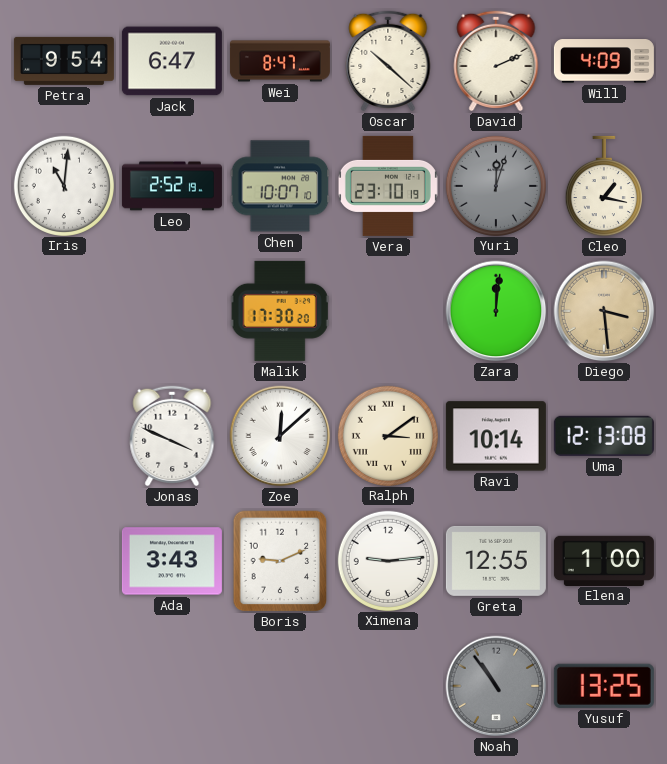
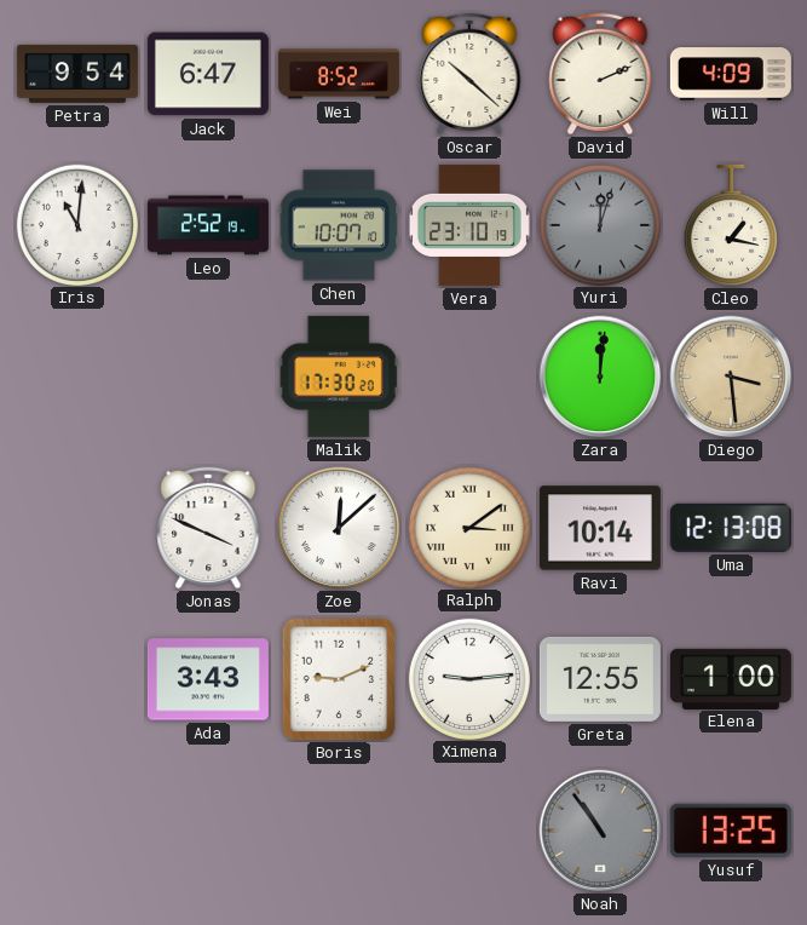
Wei: 8:47 -> 8:52
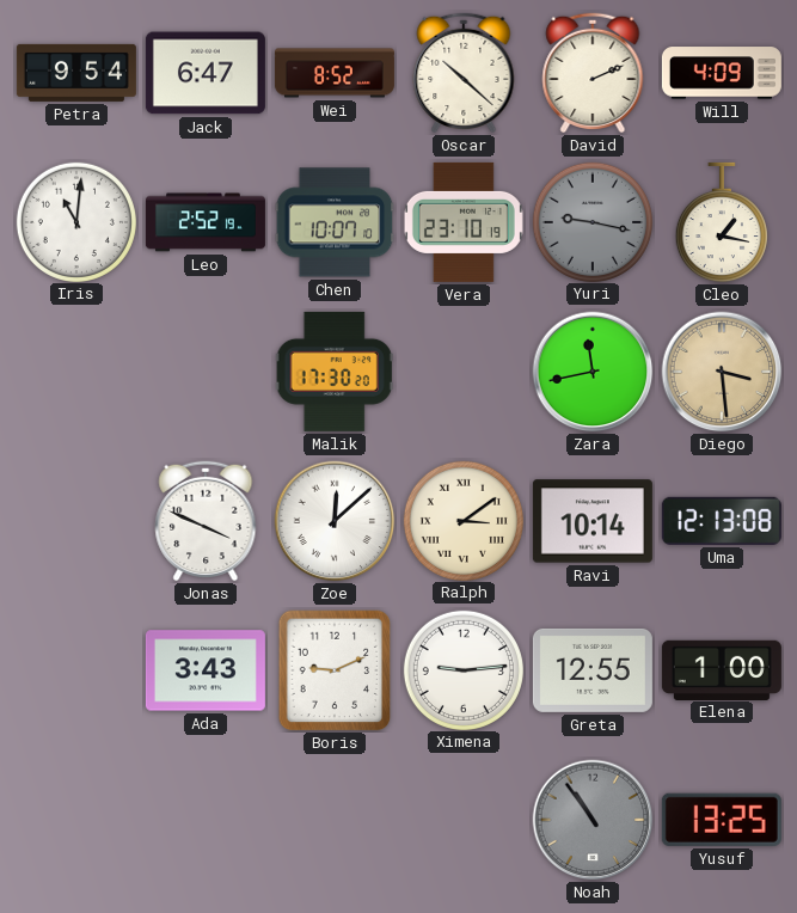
Yuri: 12:03 -> 9:17
Zara: 12:01 -> 11:43
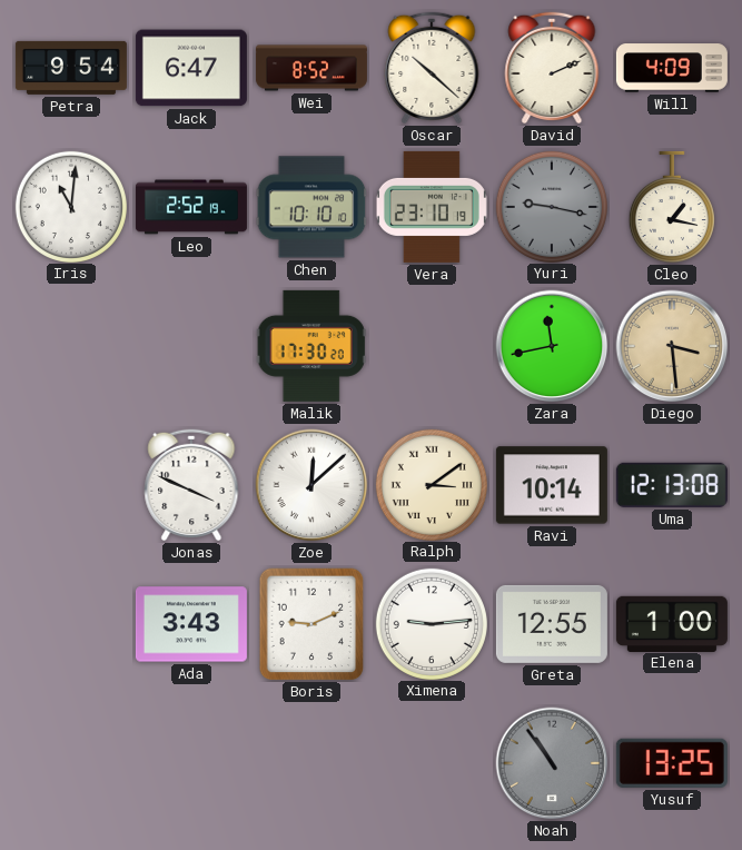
Chen: 10:07 -> 10:10
